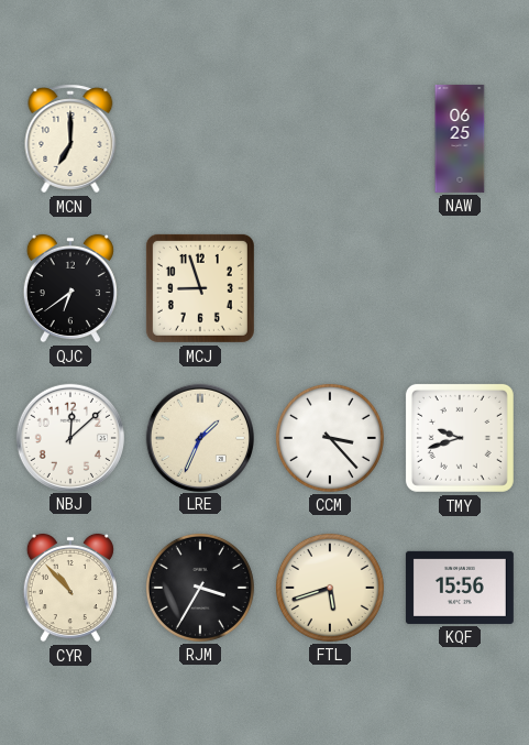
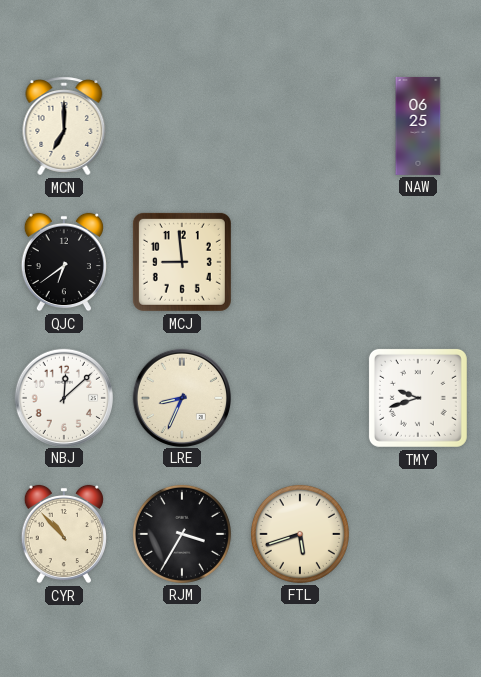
MCJ: 8:57 -> 8:59
LRE: 1:34 -> 8:34
CCM: 3:23 -> none
KQF: 15:56 -> none
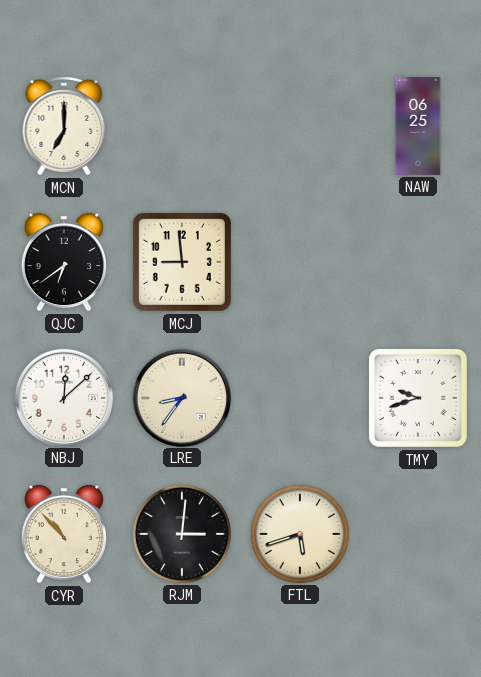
LRE: 8:34 -> 8:36
RJM: 3:35 -> 3:01
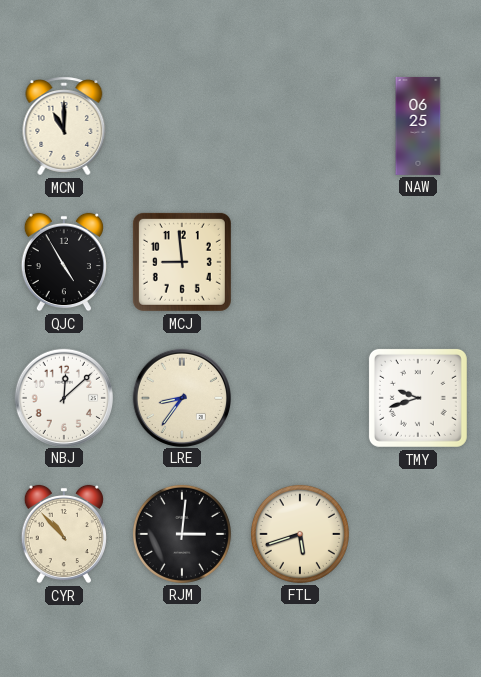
MCN: 7:00 -> 11:00
QJC: 6:39 -> 4:55
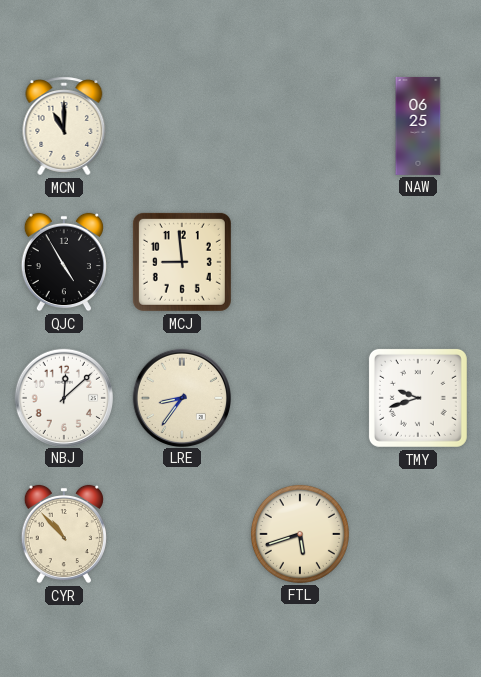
RJM: 3:01 -> none
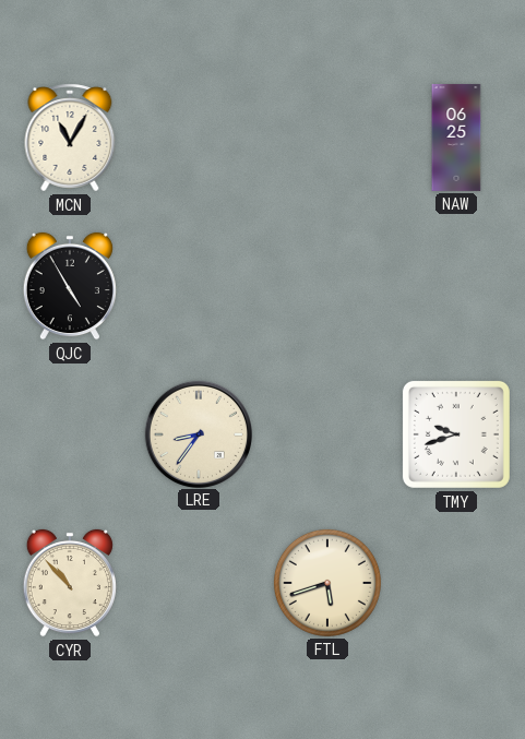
MCN: 11:00 -> 11:05
MCJ: 8:59 -> none
NBJ: 12:08 -> none
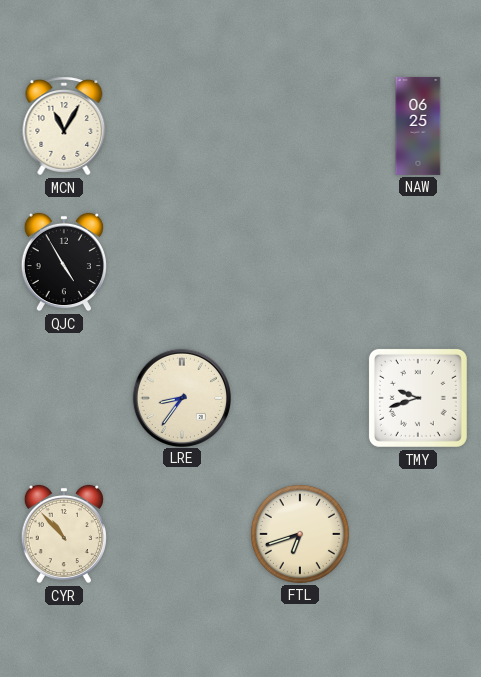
FTL: 5:42 -> 6:42
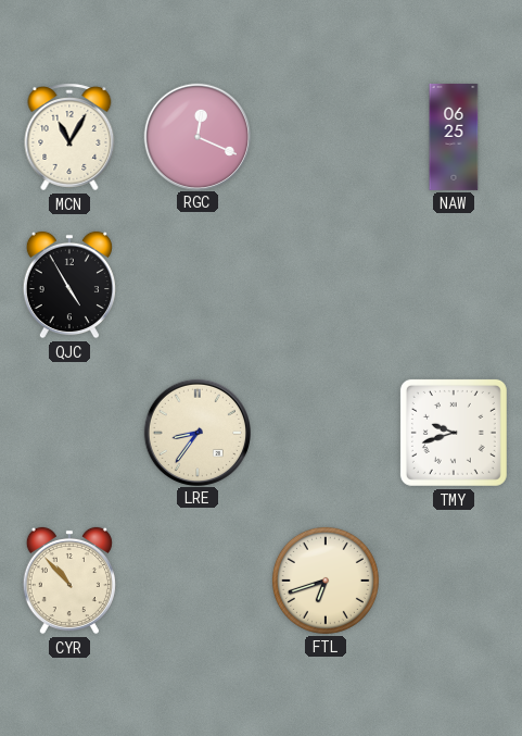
RGC: none -> 12:19
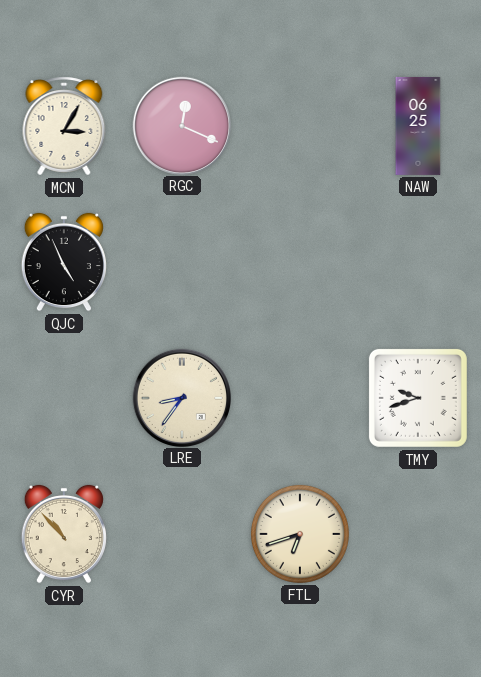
MCN: 11:05 -> 3:05
QJC: 4:55 -> 4:56
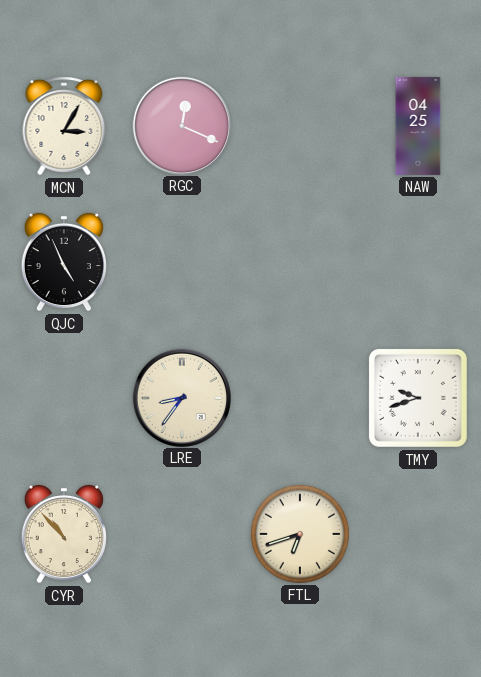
NAW: 06:25 -> 04:25
